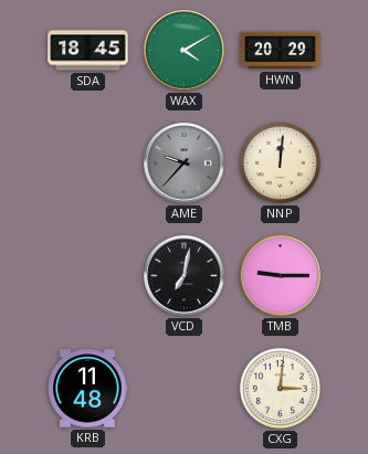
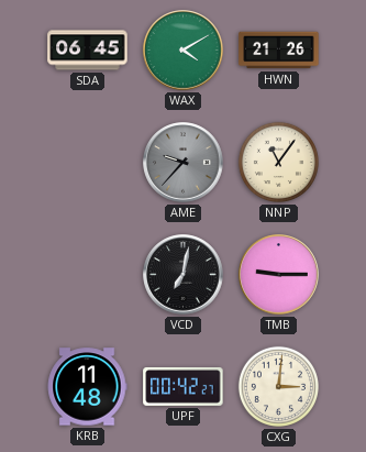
SDA: 18:45 -> 06:45
HWN: 20:29 -> 21:26
NNP: 12:01 -> 11:06
UPF: none -> 00:42
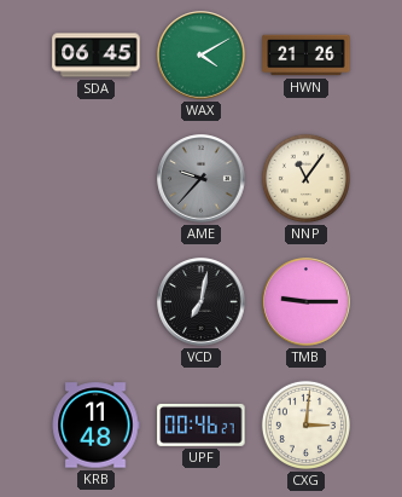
UPF: 00:42 -> 00:46
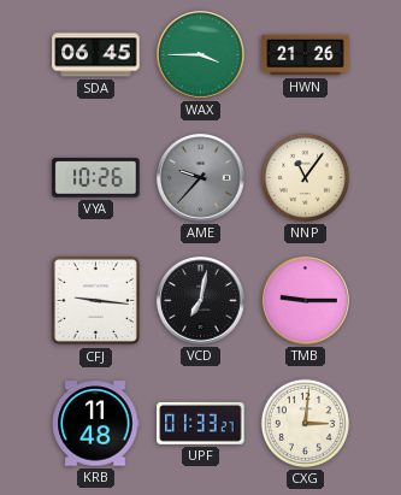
WAX: 4:10 -> 3:45
VYA: none -> 10:26
CFJ: none -> 9:16
UPF: 00:46 -> 01:33
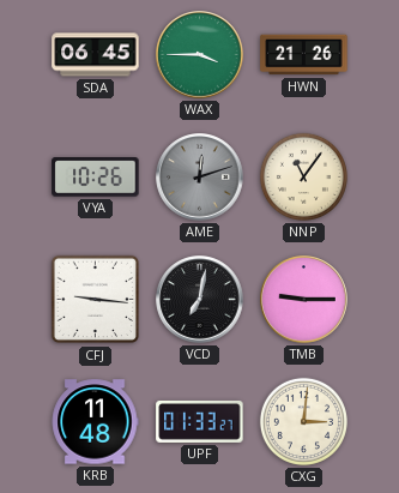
AME: 9:37 -> 12:12
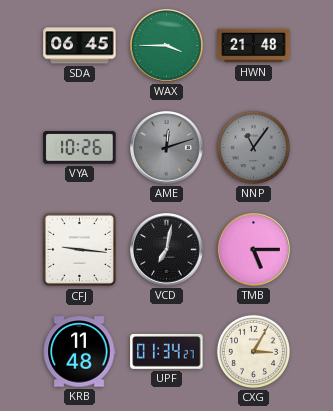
HWN: 21:26 -> 21:48
NNP dial: cream -> grey
TMB: 9:15 -> 5:15
UPF: 01:33 -> 01:34
CXG: 3:01 -> 3:05
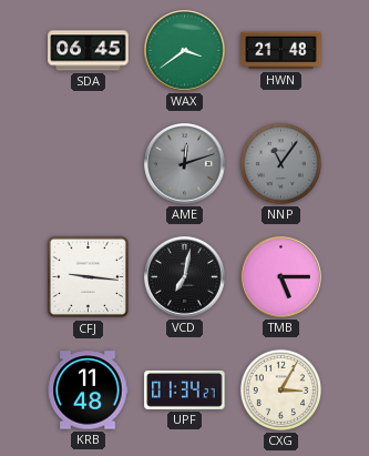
WAX: 3:45 -> 3:39
VYA: 10:26 -> none
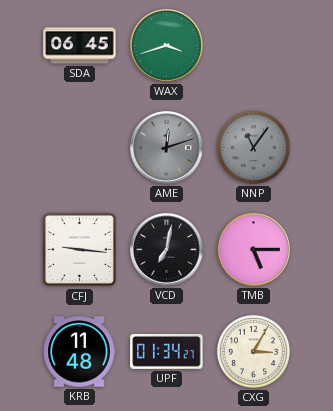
WAX: 3:39 -> 3:42
HWN: 21:48 -> none
